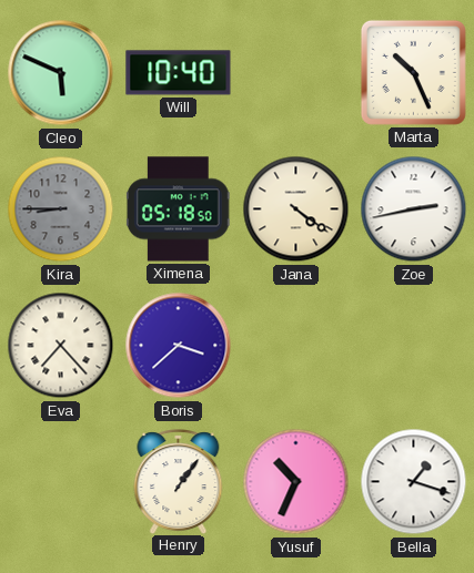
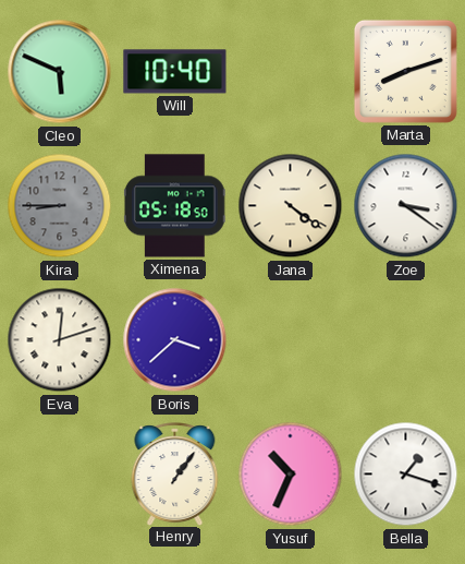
Marta: 10:26 -> 8:12
Zoe: 2:43 -> 3:21
Eva: 7:23 -> 12:12
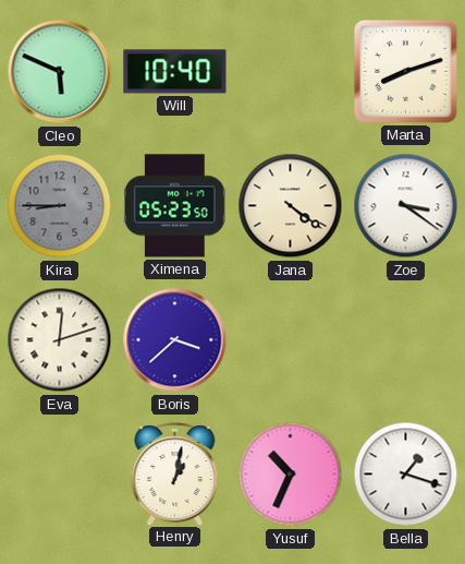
Ximena: 05:18 -> 05:23
Henry: 1:06 -> 1:02
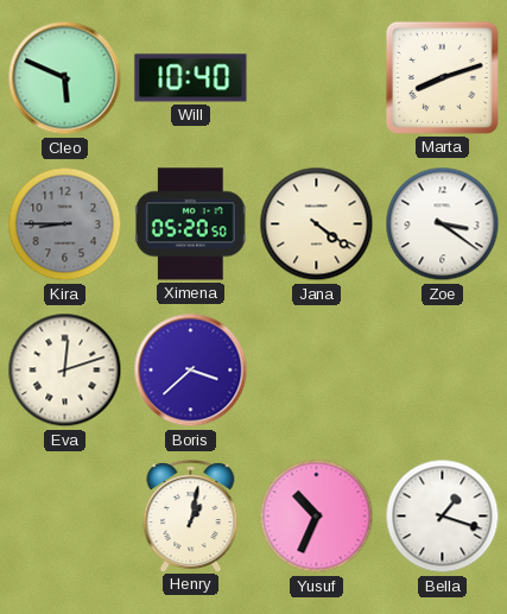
Ximena: 05:23 -> 05:20
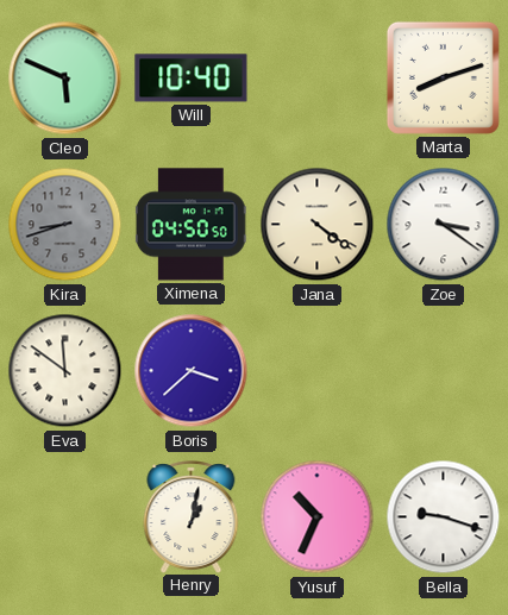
Kira: 8:45 -> 8:42
Ximena: 05:20 -> 04:50
Eva: 12:12 -> 11:51
Bella: 1:18 -> 9:18
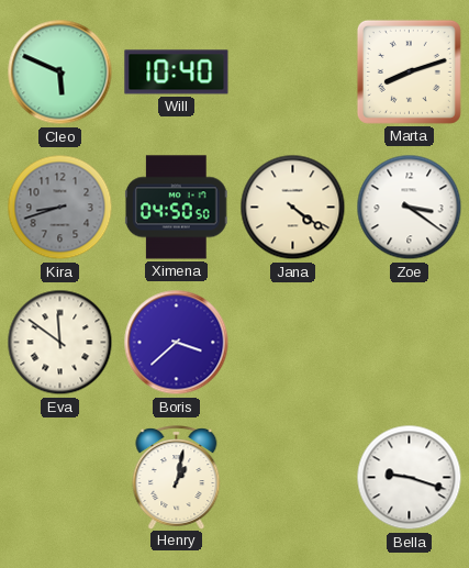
Yusuf: 10:34 -> none
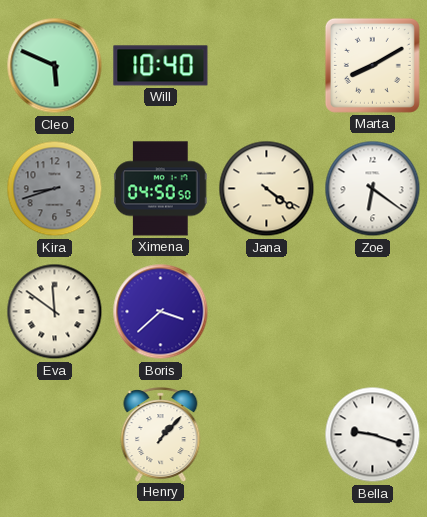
Marta: 8:12 -> 8:10
Zoe: 3:21 -> 6:21
Henry: 1:02 -> 1:07
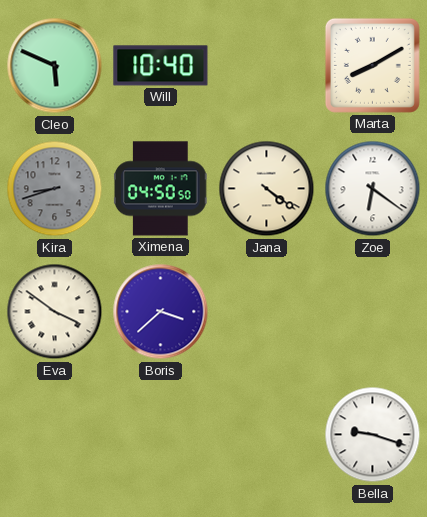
Eva: 11:51 -> 3:51
Henry: 1:07 -> none
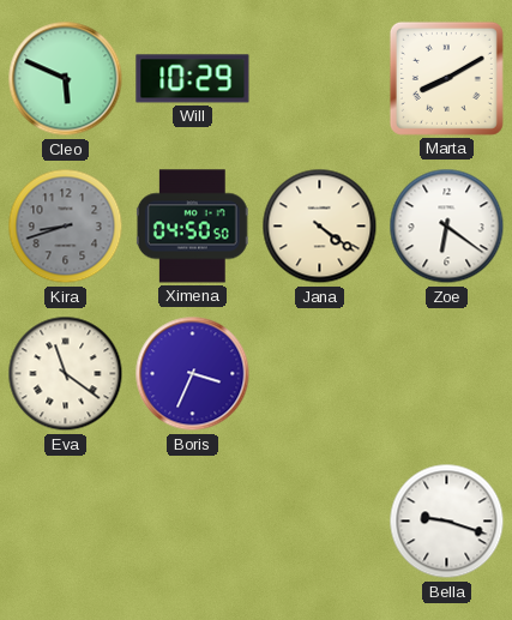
Will: 10:40 -> 10:29
Eva: 3:51 -> 11:21
Boris: 3:38 -> 3:34
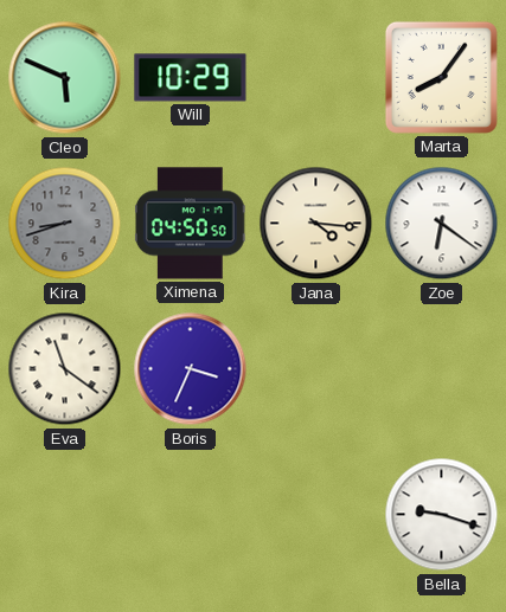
Marta: 8:10 -> 8:06
Jana: 4:21 -> 4:16
